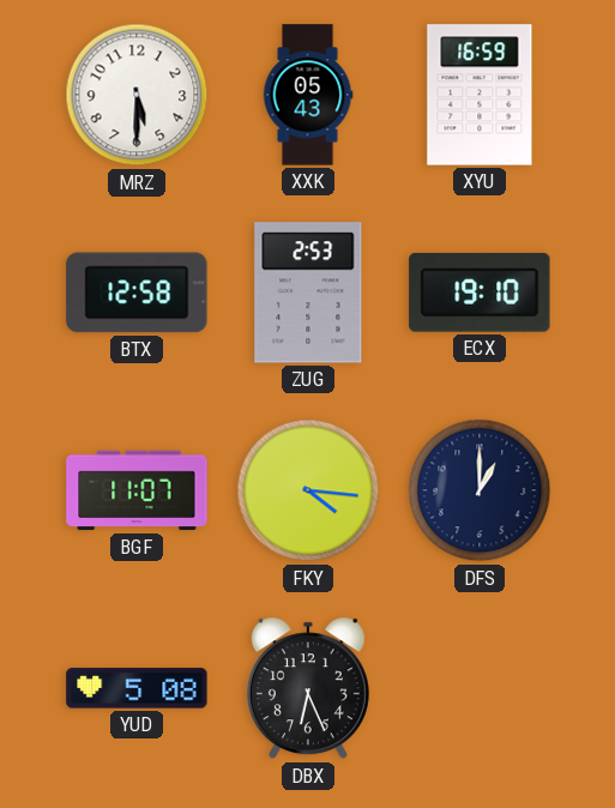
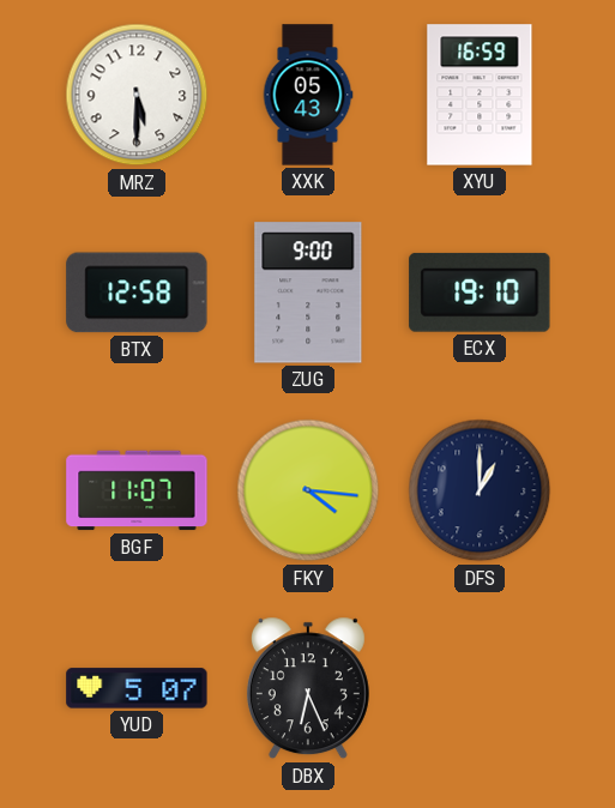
ZUG: 2:53 -> 9:00
YUD: 5:08 -> 5:07
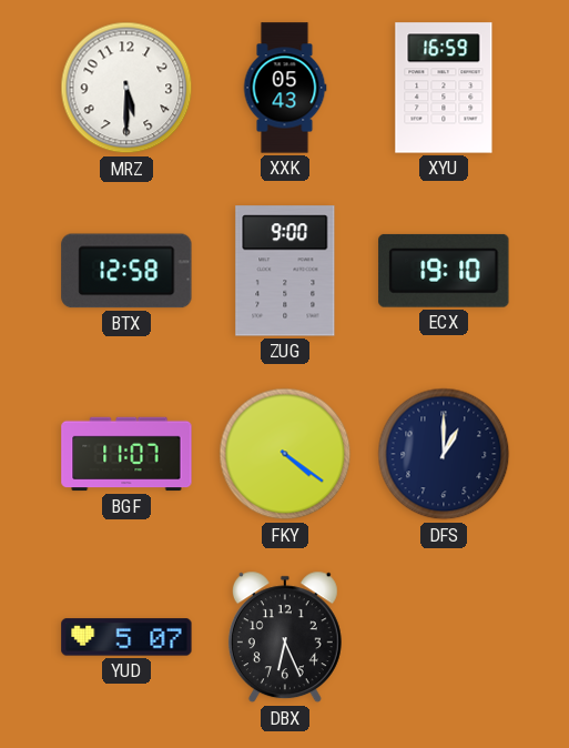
FKY: 4:16 -> 4:21
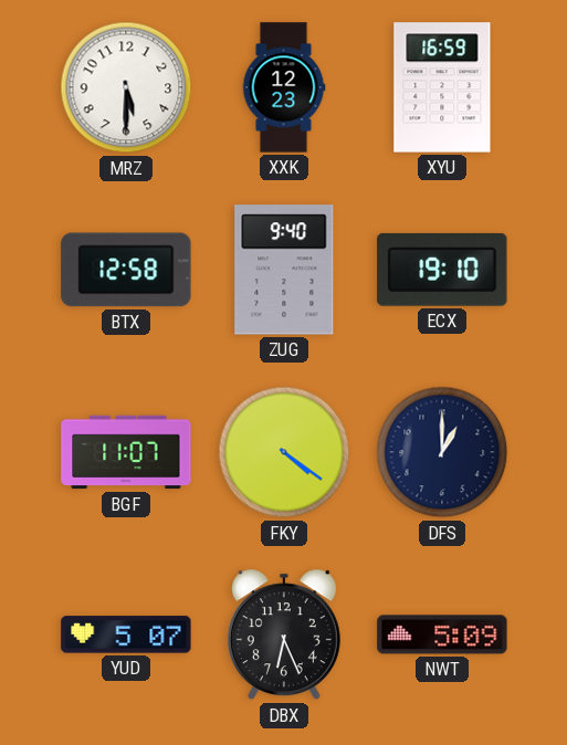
XXK: 05:43 -> 12:23
ZUG: 9:00 -> 9:40
NWT: none -> 5:09
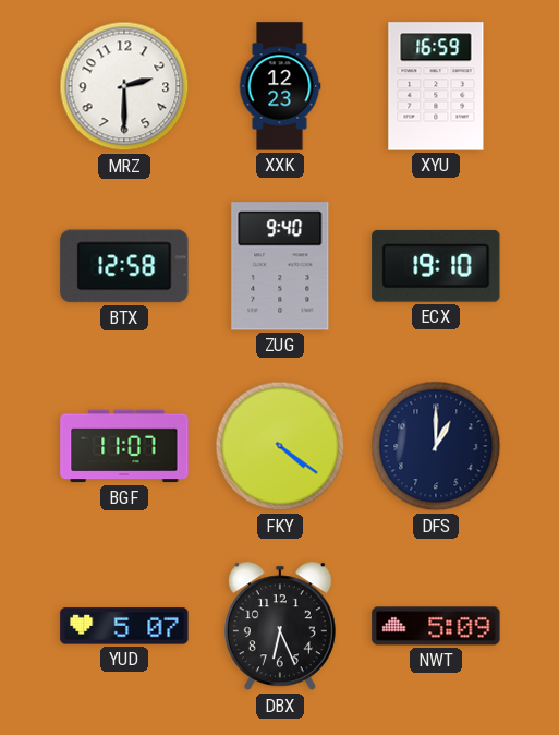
MRZ: 5:30 -> 2:30
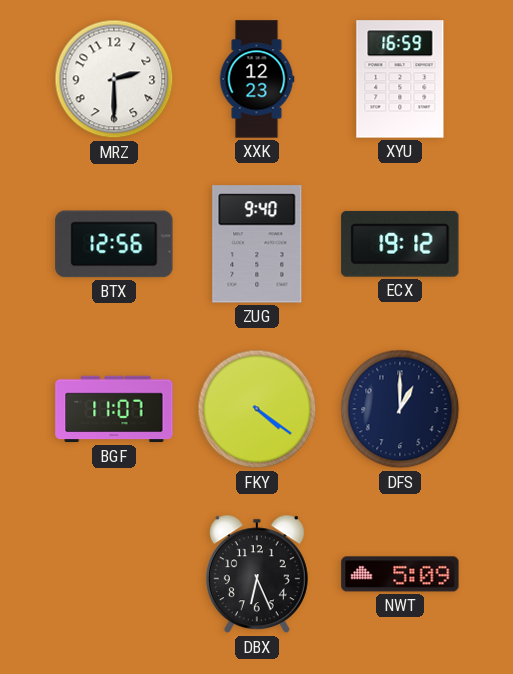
BTX: 12:58 -> 12:56
ECX: 19:10 -> 19:12
YUD: 5:07 -> none
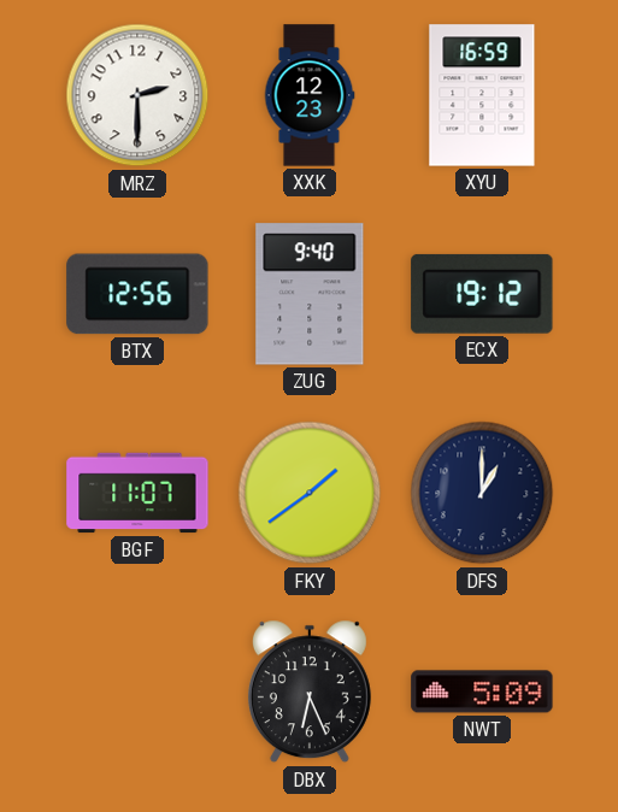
FKY: 4:21 -> 1:39
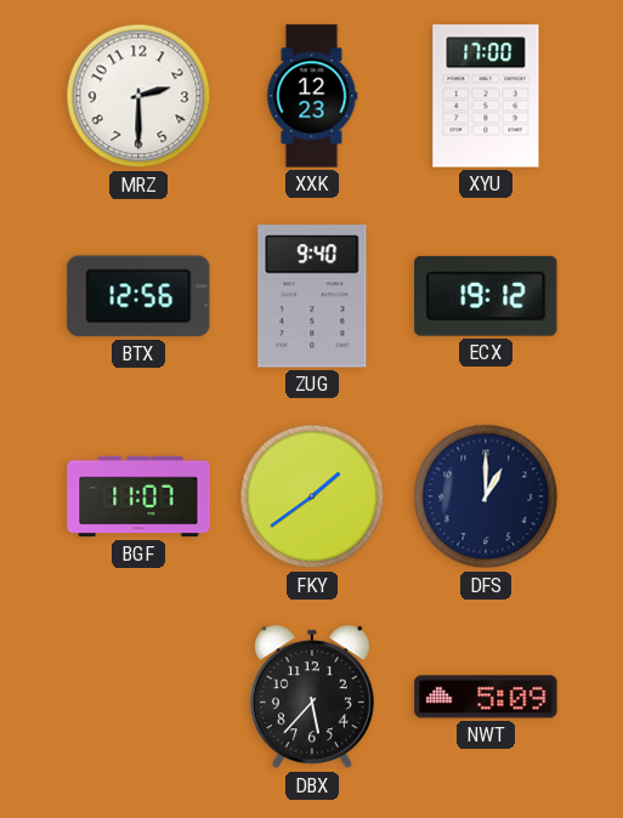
XYU: 16:59 -> 17:00
DBX: 6:26 -> 5:37
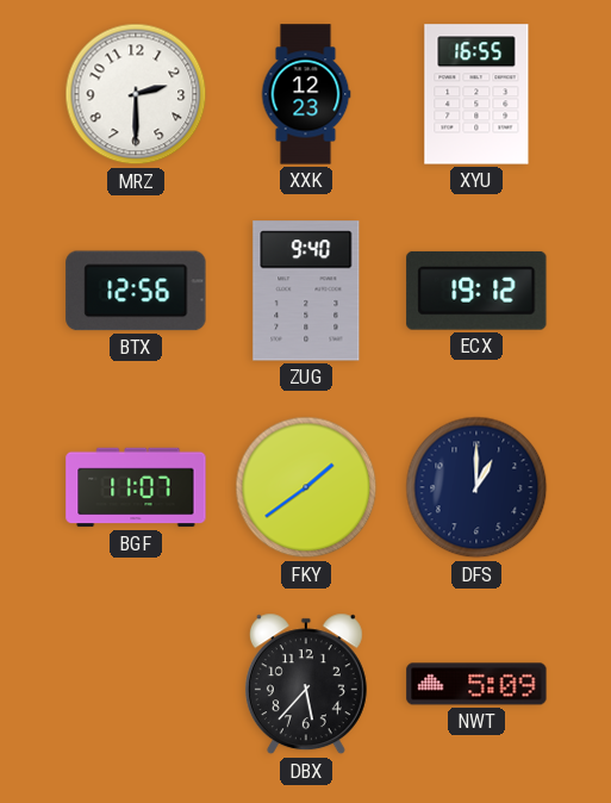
XYU: 17:00 -> 16:55
